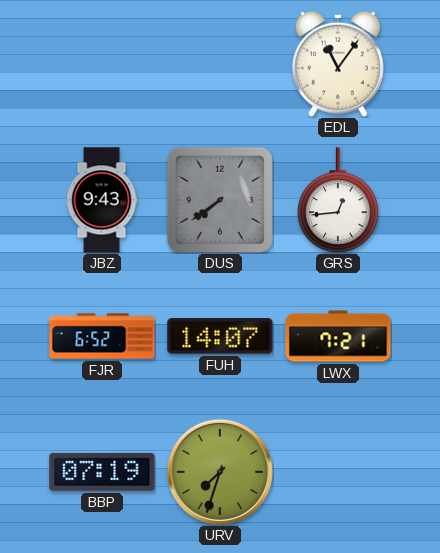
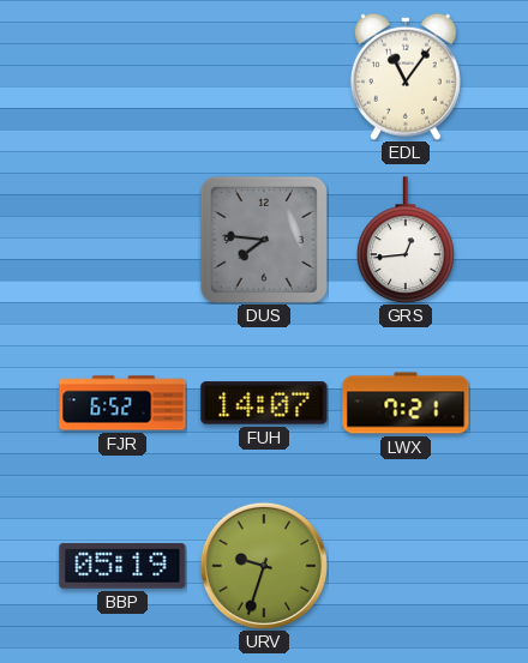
JBZ: 9:43 -> none
DUS: 7:39 -> 7:46
BBP: 07:19 -> 05:19
URV: 7:33 -> 9:33
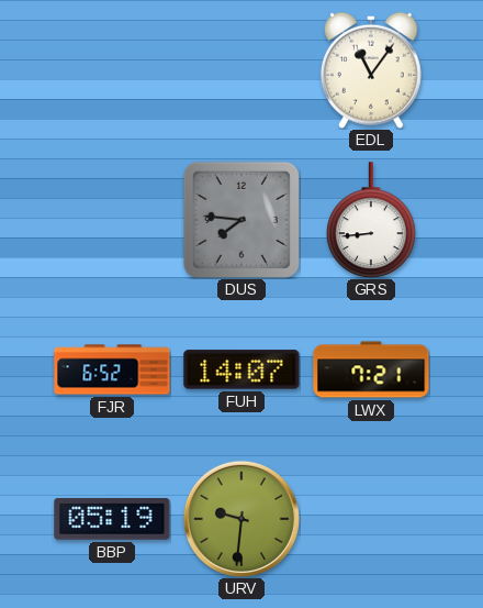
GRS: 12:44 -> 8:44
URV: 9:33 -> 9:31
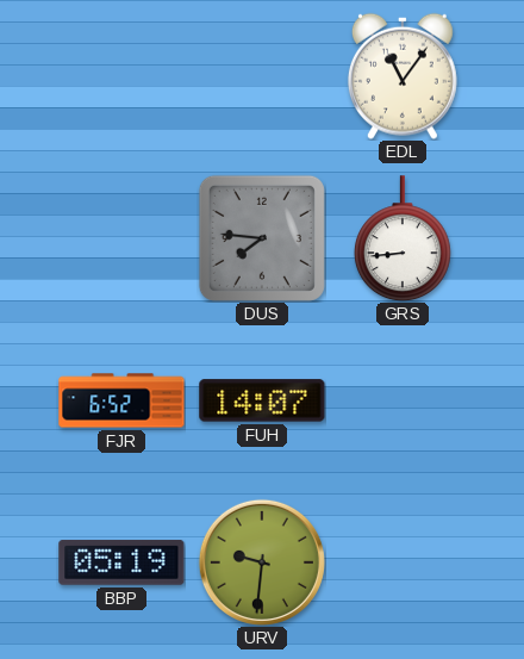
LWX: 7:21 -> none
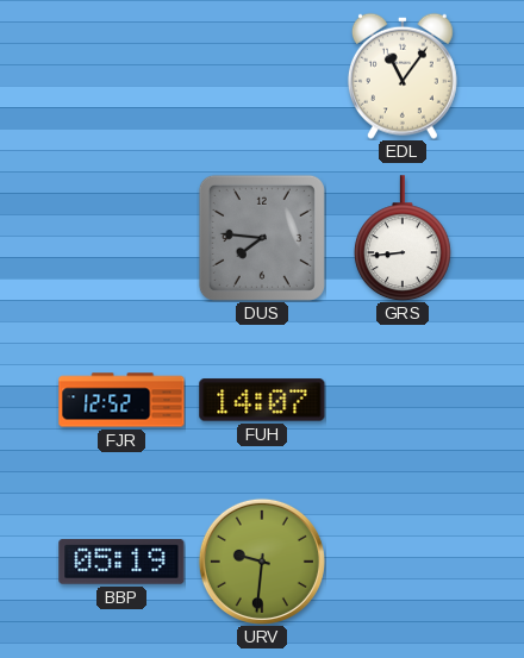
FJR: 6:52 -> 12:52
